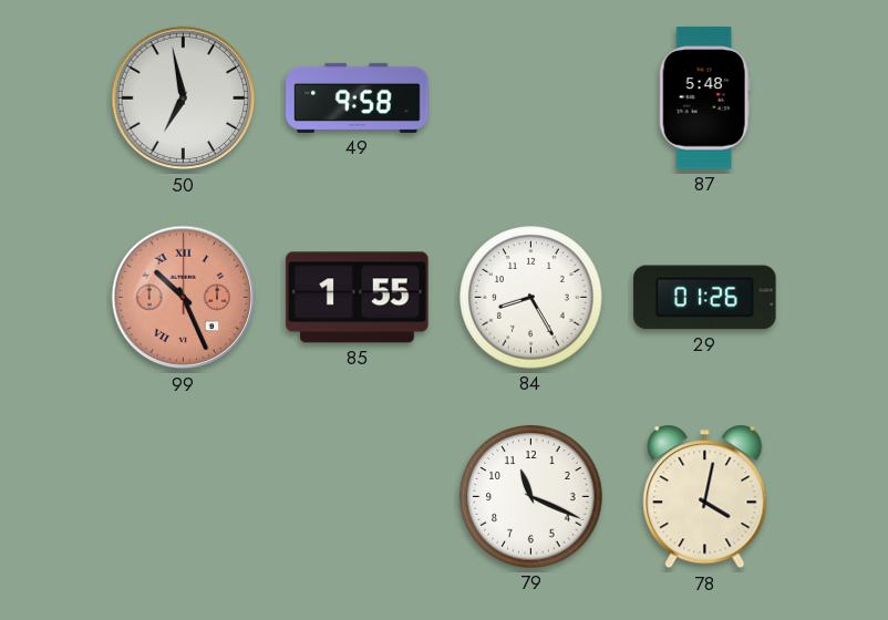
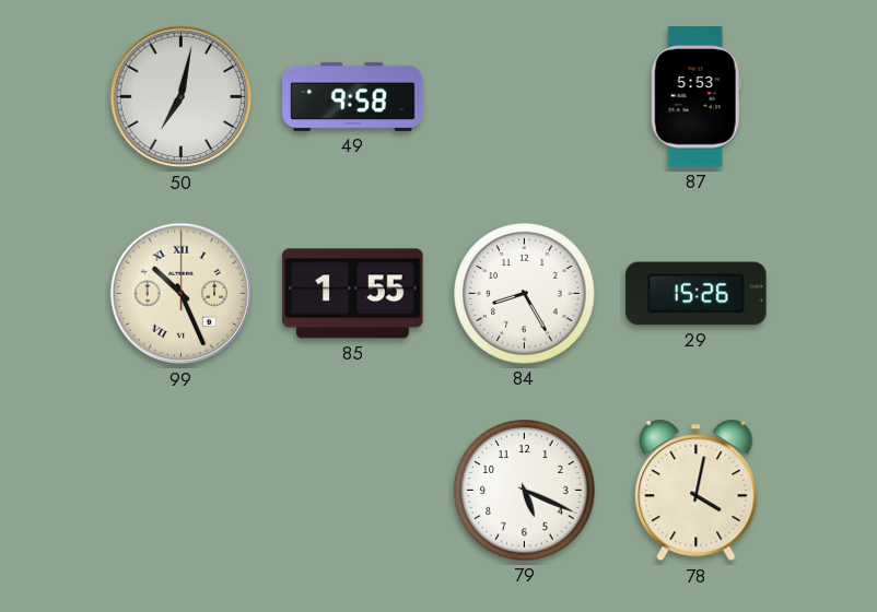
50: 6:58 -> 7:02
87: 5:48 -> 5:53
99 dial: salmon -> cream
29: 01:26 -> 15:26
79: 11:19 -> 5:19
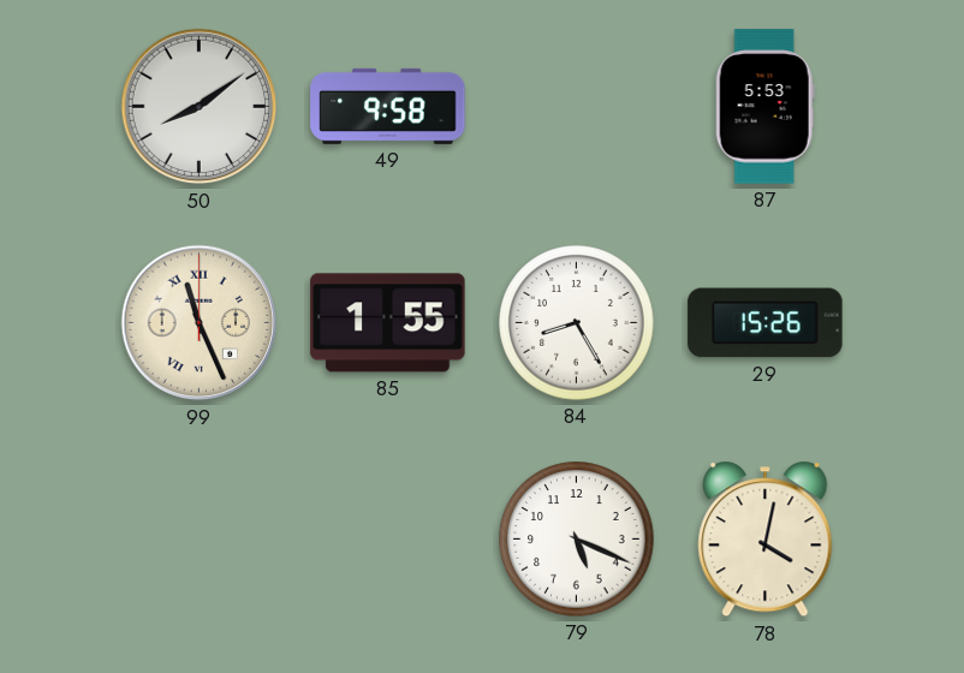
50: 7:02 -> 8:09
99: 10:26 -> 11:26
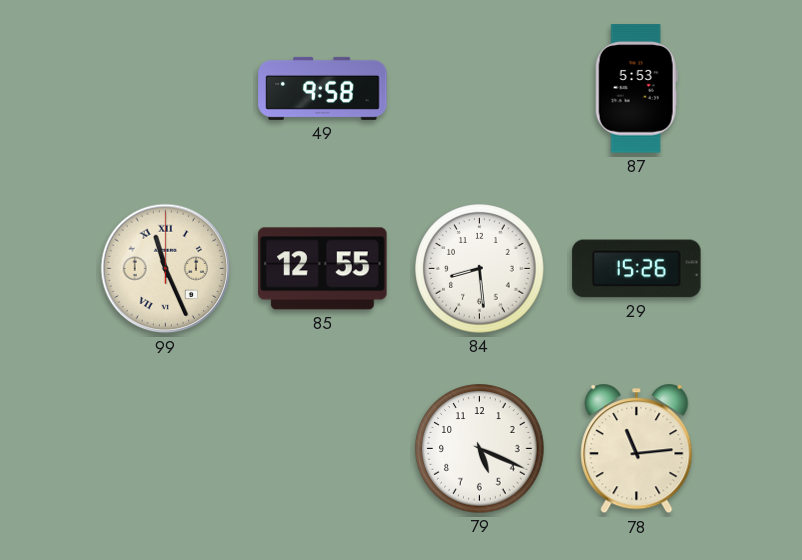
50: 8:09 -> none
85: 1:55 -> 12:55
84: 8:25 -> 8:29
78: 4:02 -> 11:14
